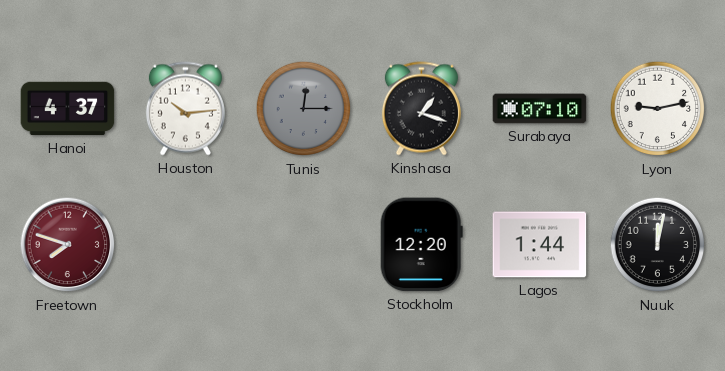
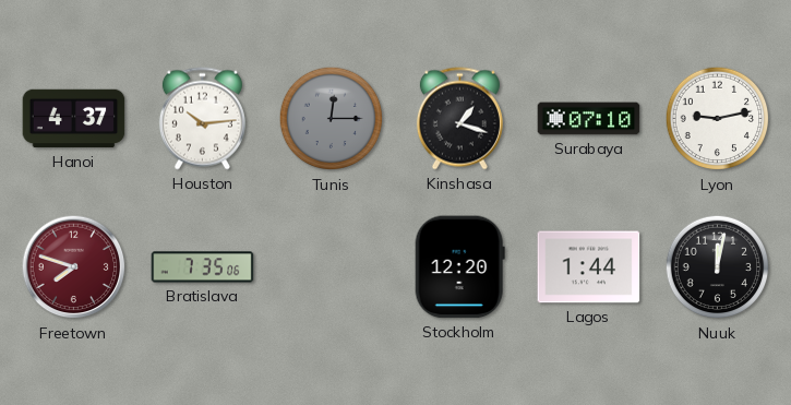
Bratislava: none -> 7:35
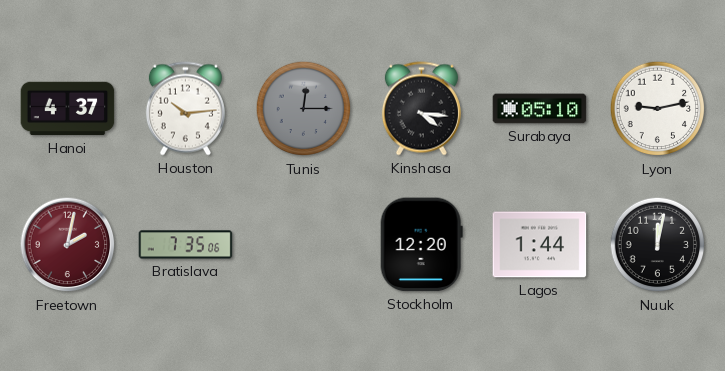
Kinshasa: 1:18 -> 4:16
Surabaya: 07:10 -> 05:10
Freetown: 7:48 -> 2:02
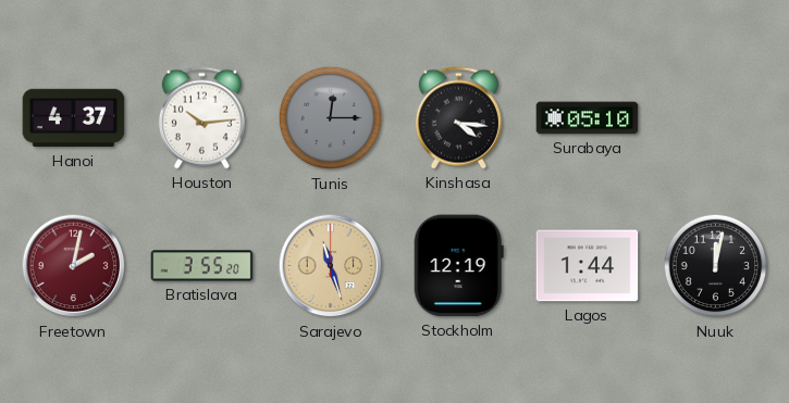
Lyon: 9:13 -> none
Bratislava: 7:35 -> 3:55
Sarajevo: none -> 11:27
Stockholm: 12:20 -> 12:19
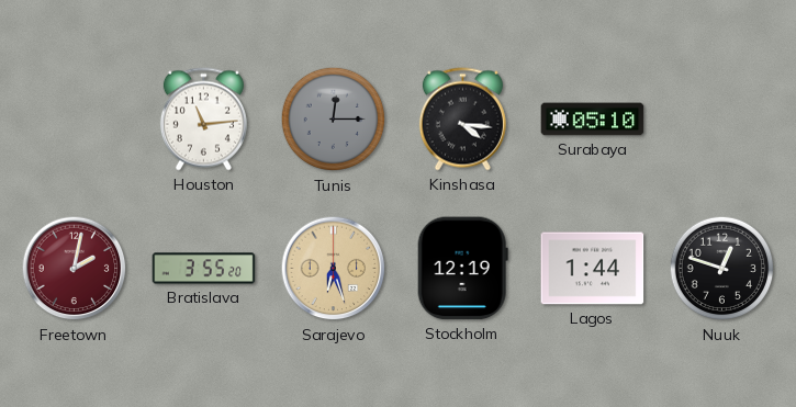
Hanoi: 4:37 -> none
Houston: 10:14 -> 11:14
Sarajevo: 11:27 -> 6:27
Nuuk: 12:02 -> 12:48
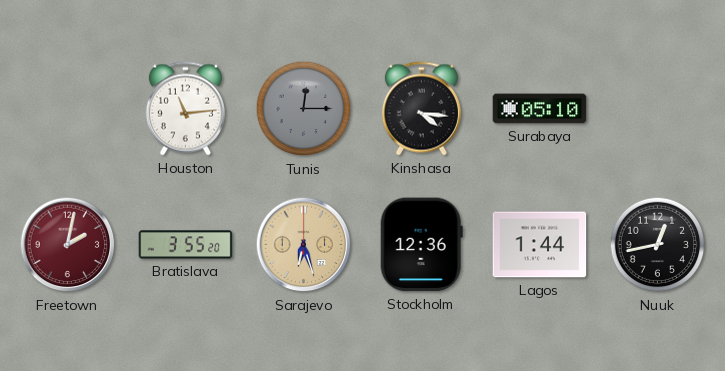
Stockholm: 12:19 -> 12:36
Nuuk: 12:48 -> 12:43
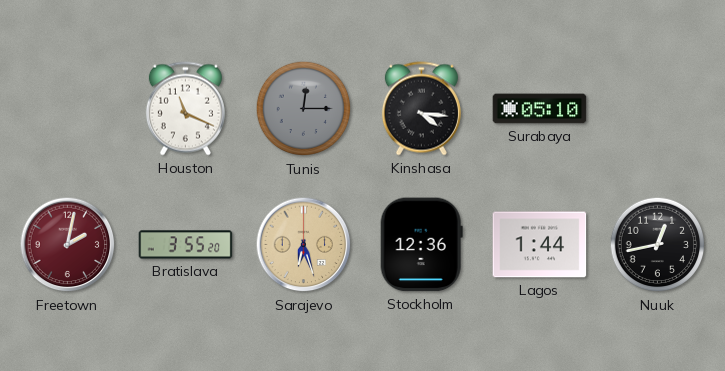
Houston: 11:14 -> 11:19
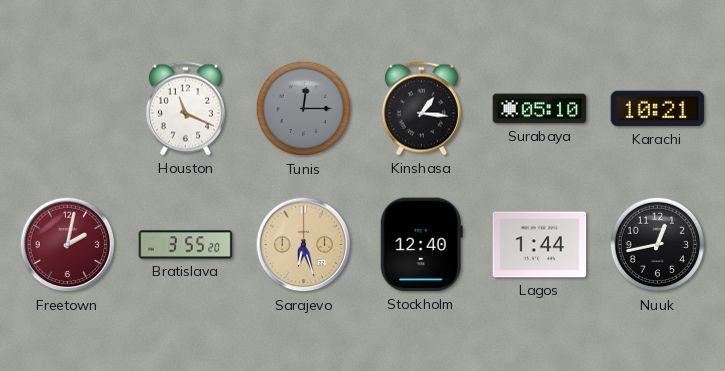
Kinshasa: 4:16 -> 1:16
Karachi: none -> 10:21
Stockholm: 12:36 -> 12:40
